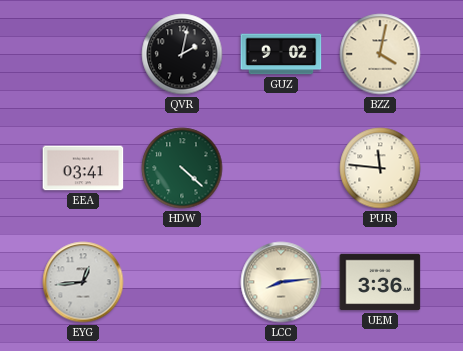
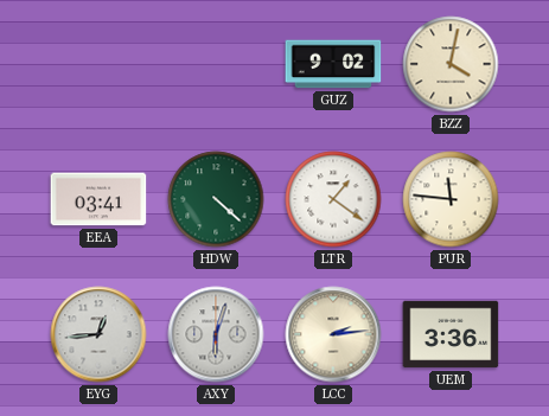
QVR: 2:02 -> none
LTR: none -> 1:21
AXY: none -> 6:03
LCC: 8:14 -> 2:14
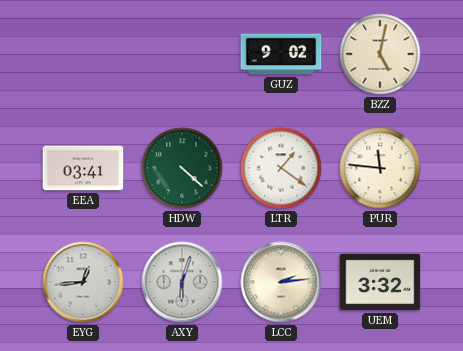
BZZ: 4:02 -> 5:02
UEM: 3:36 -> 3:32
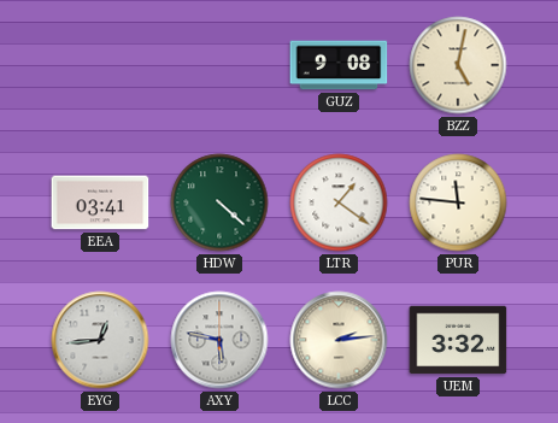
GUZ: 9:02 -> 9:08
AXY: 6:03 -> 5:47
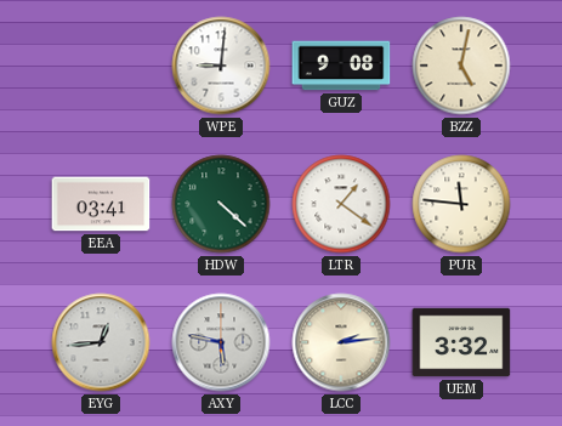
WPE: none -> 9:01
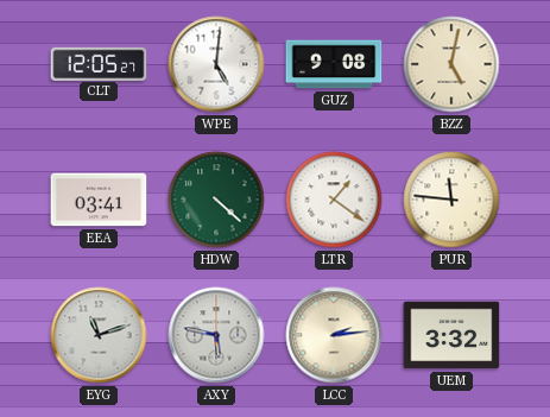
CLT: none -> 12:05
WPE: 9:01 -> 5:01
EYG: 12:44 -> 11:12
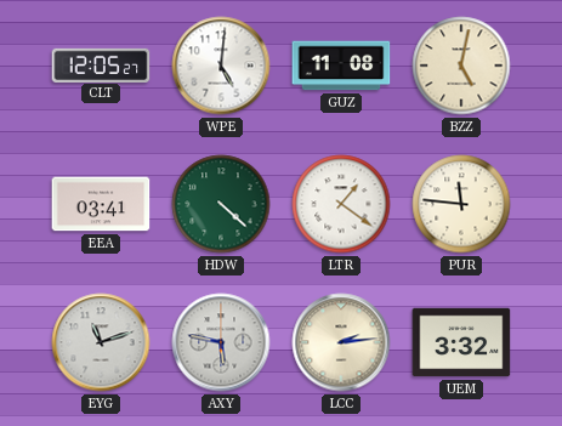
GUZ: 9:08 -> 11:08
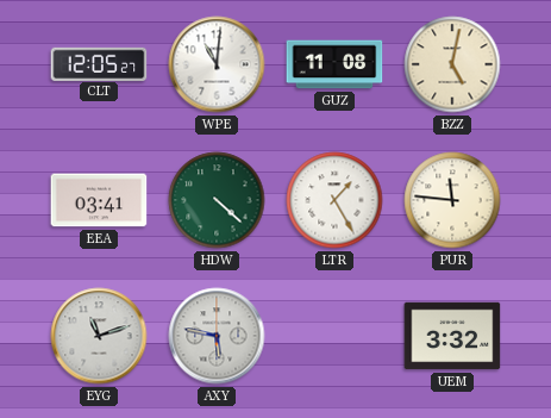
WPE: 5:01 -> 11:01
LTR: 1:21 -> 1:25
LCC: 2:14 -> none
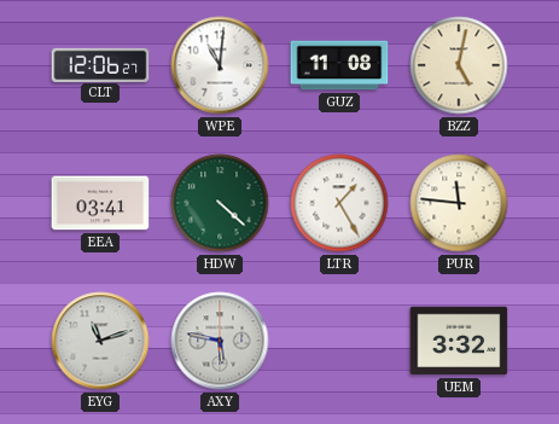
CLT: 12:05 -> 12:06
